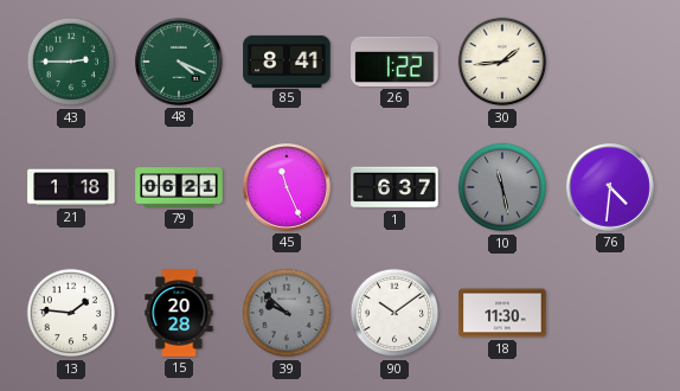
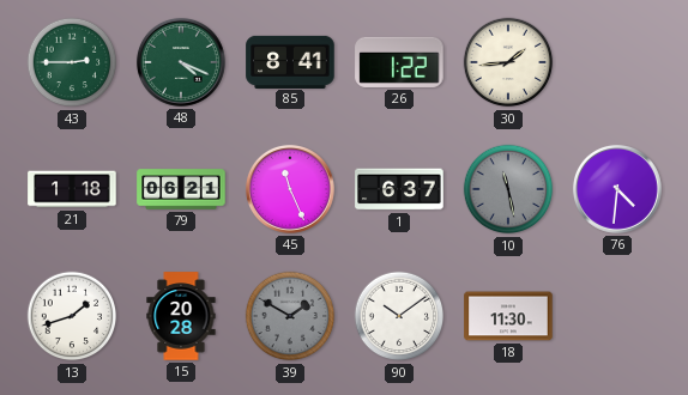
13: 1:46 -> 1:42
39: 9:52 -> 1:50
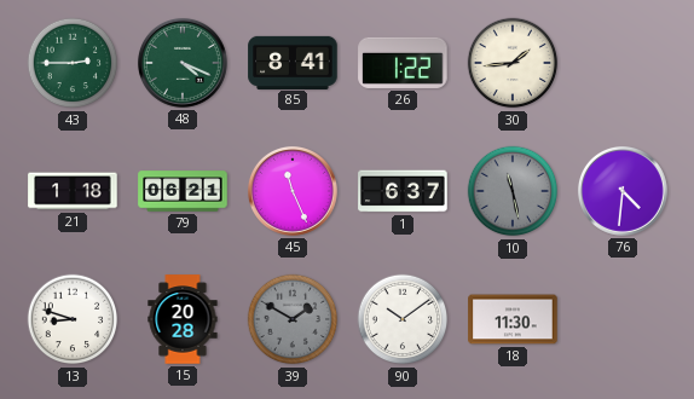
13: 1:42 -> 8:48
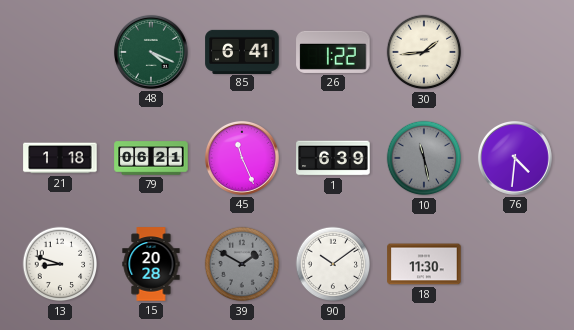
43: 2:45 -> none
85: 8:41 -> 6:41
1: 6:37 -> 6:39
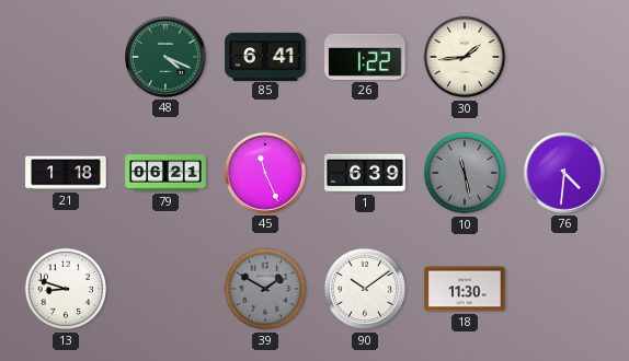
15: 20:28 -> none
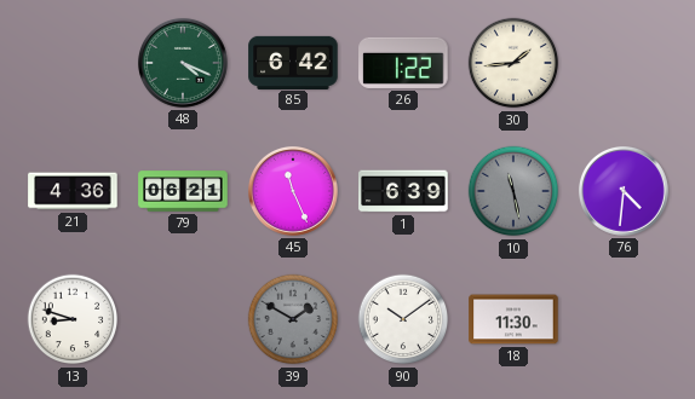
85: 6:41 -> 6:42
21: 1:18 -> 4:36
